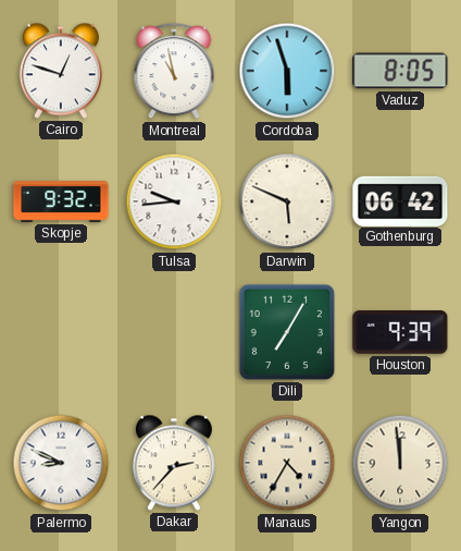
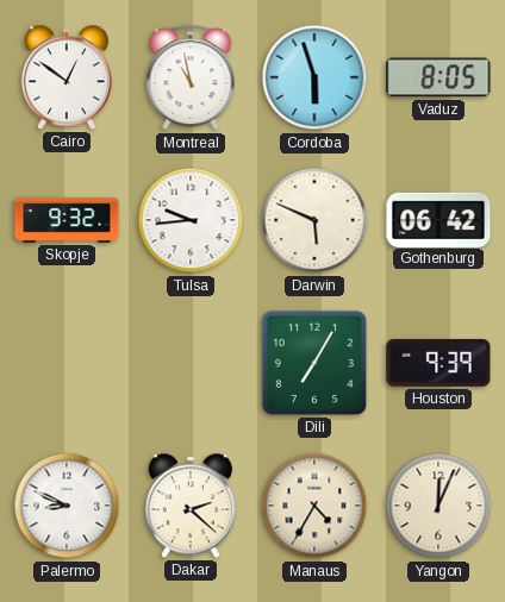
Cairo: 12:48 -> 12:51
Dakar: 2:37 -> 2:22
Yangon: 11:59 -> 12:04
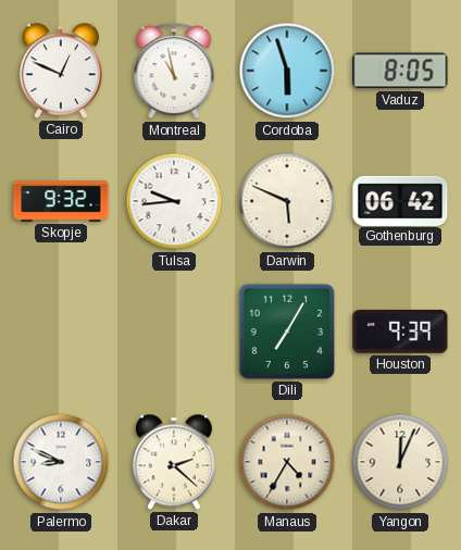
Cairo: 12:51 -> 12:49
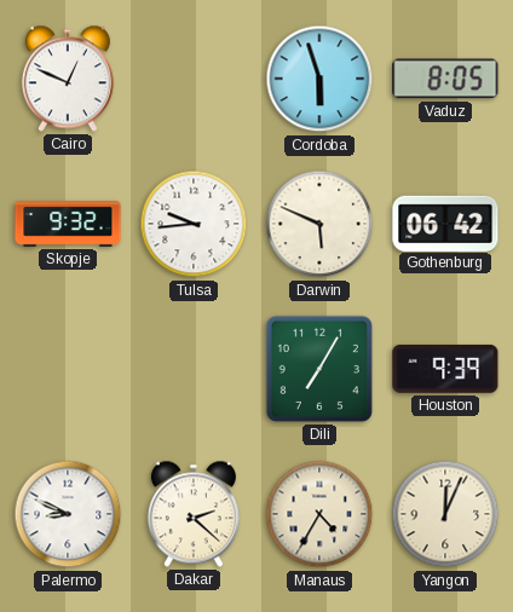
Montreal: 10:58 -> none
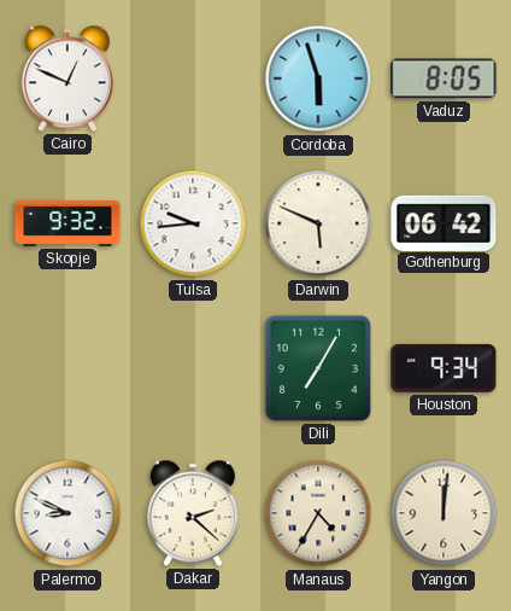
Houston: 9:39 -> 9:34
Yangon: 12:04 -> 12:01
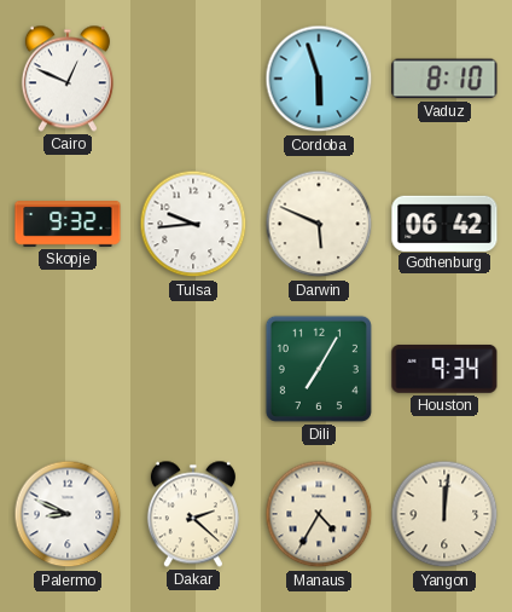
Vaduz: 8:05 -> 8:10
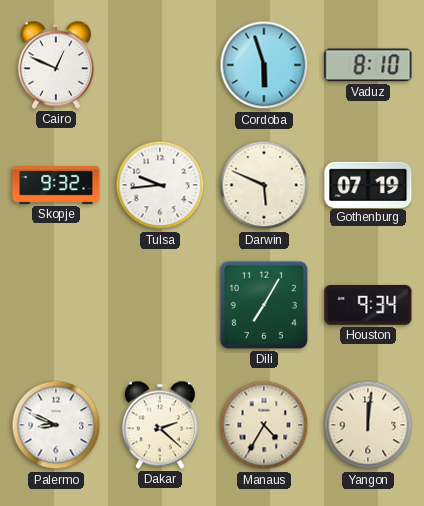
Gothenburg: 06:42 -> 07:19
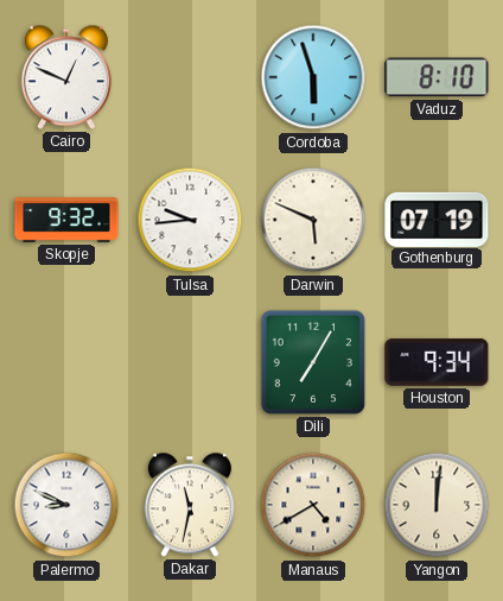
Dakar: 2:22 -> 11:32
Manaus: 4:35 -> 4:40
